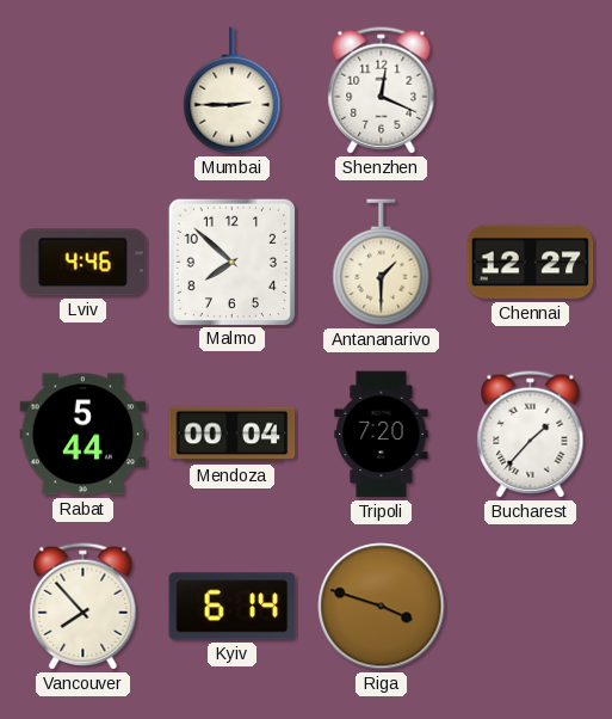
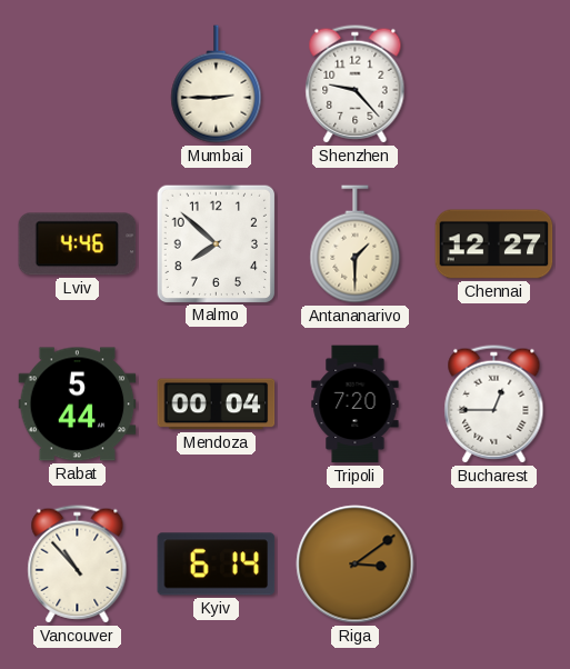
Shenzhen: 12:19 -> 9:23
Bucharest: 1:37 -> 12:45
Vancouver: 7:53 -> 10:53
Riga: 3:48 -> 3:09
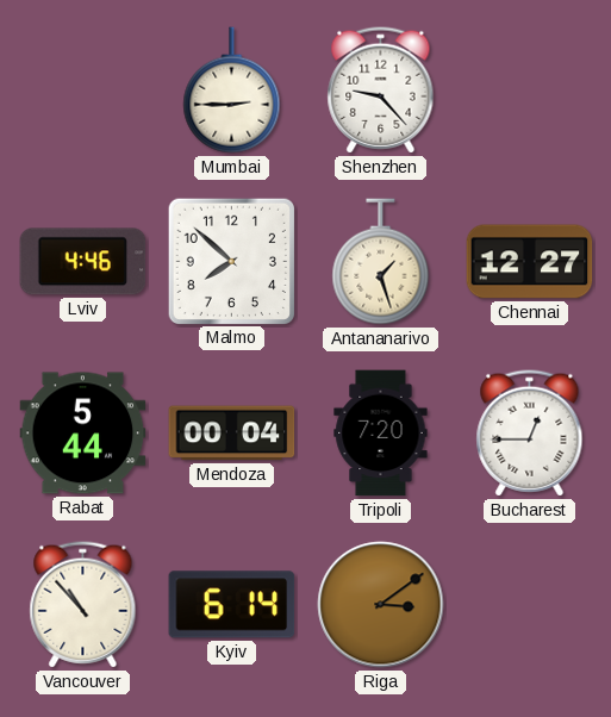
Antananarivo: 1:30 -> 1:27
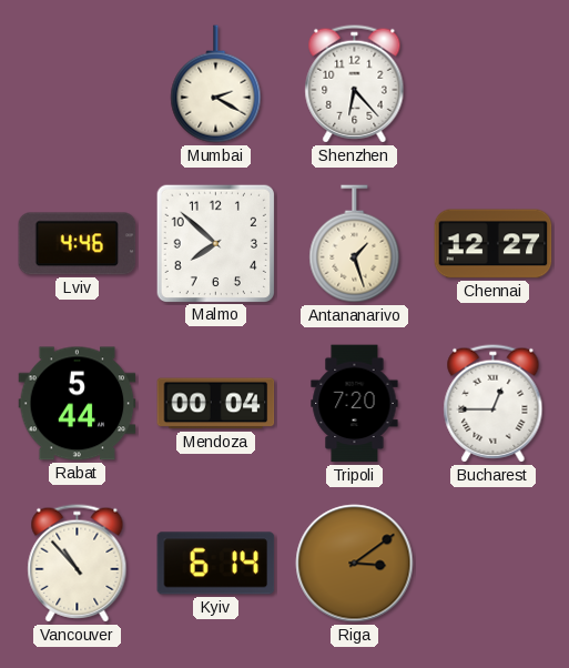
Mumbai: 2:45 -> 2:20
Shenzhen: 9:23 -> 6:23
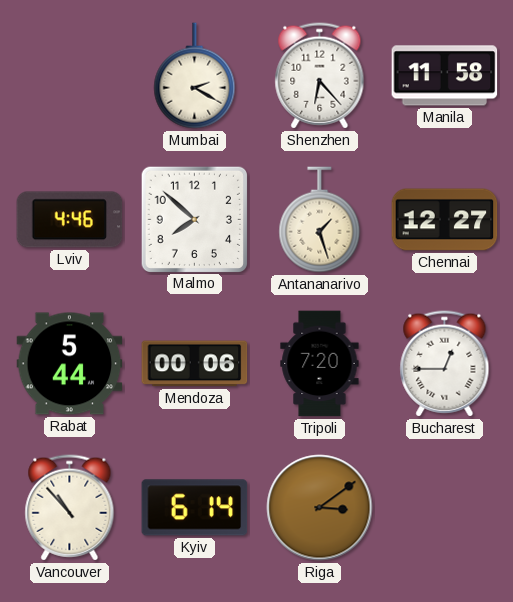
Manila: none -> 11:58
Mendoza: 00:04 -> 00:06
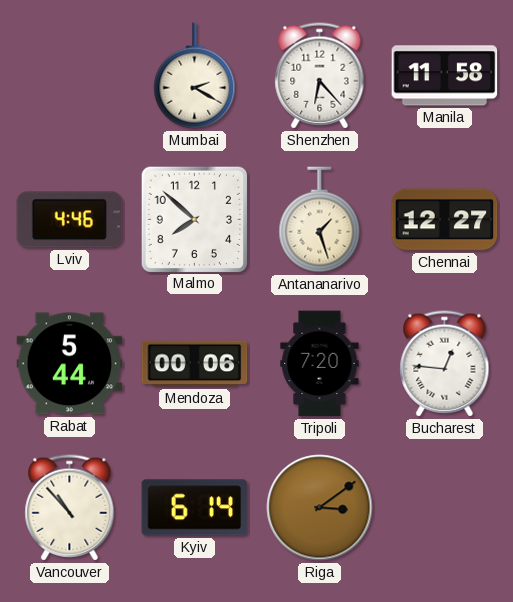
Bucharest: 12:45 -> 12:46
